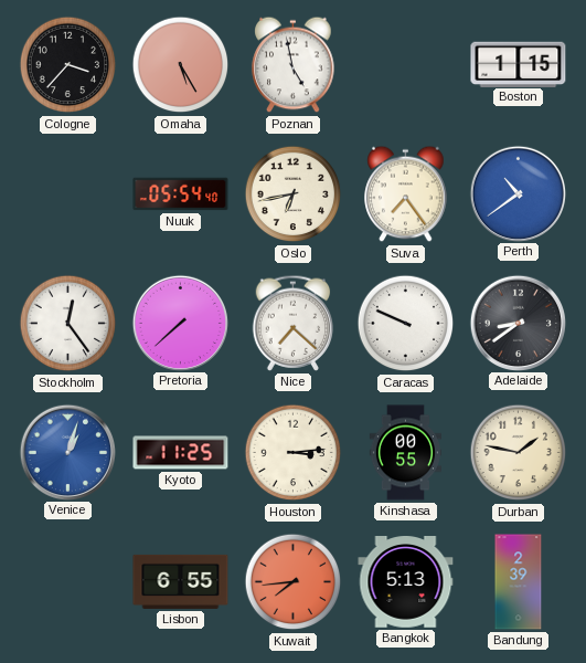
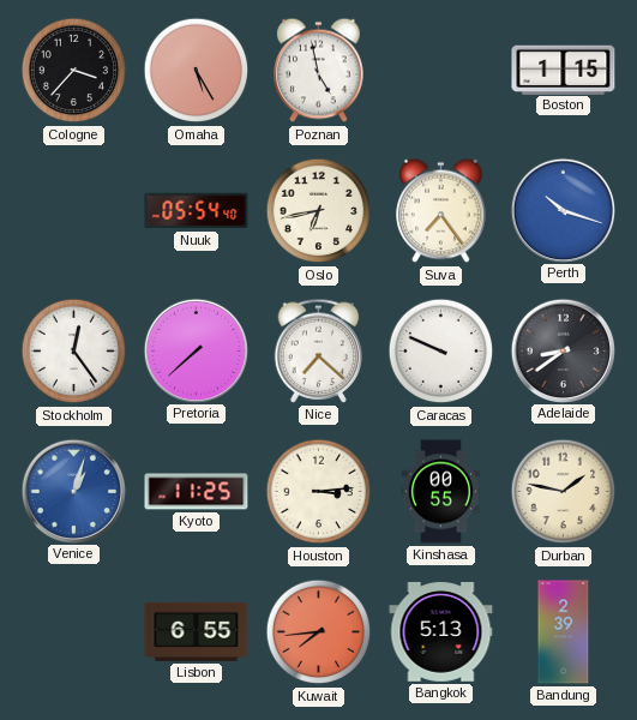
Perth: 10:39 -> 10:18
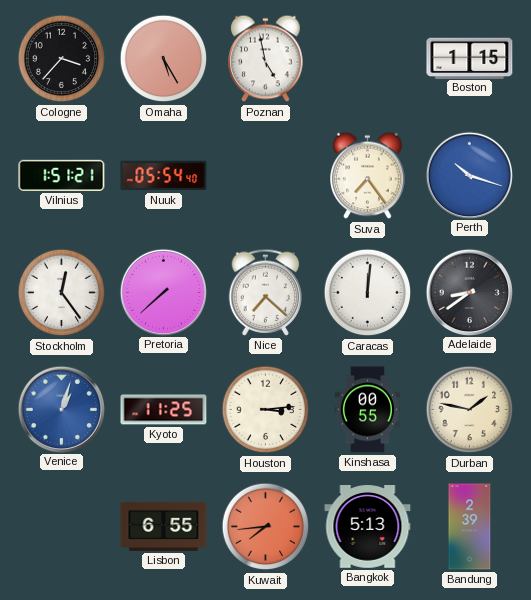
Vilnius: none -> 1:51
Oslo: 6:43 -> none
Caracas: 9:49 -> 12:01
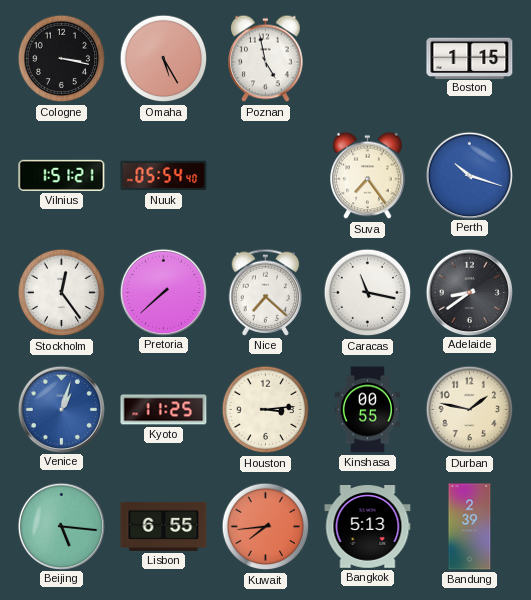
Cologne: 3:37 -> 3:17
Caracas: 12:01 -> 11:17
Beijing: none -> 5:16
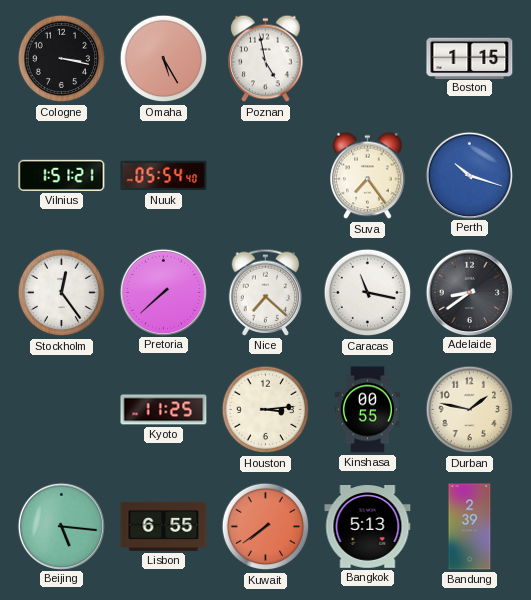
Venice: 1:03 -> none
Kuwait: 7:44 -> 7:39
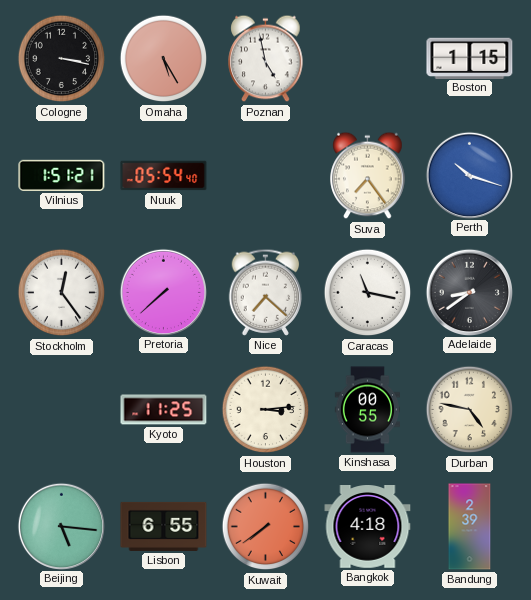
Durban: 1:47 -> 4:47
Bangkok: 5:13 -> 4:18
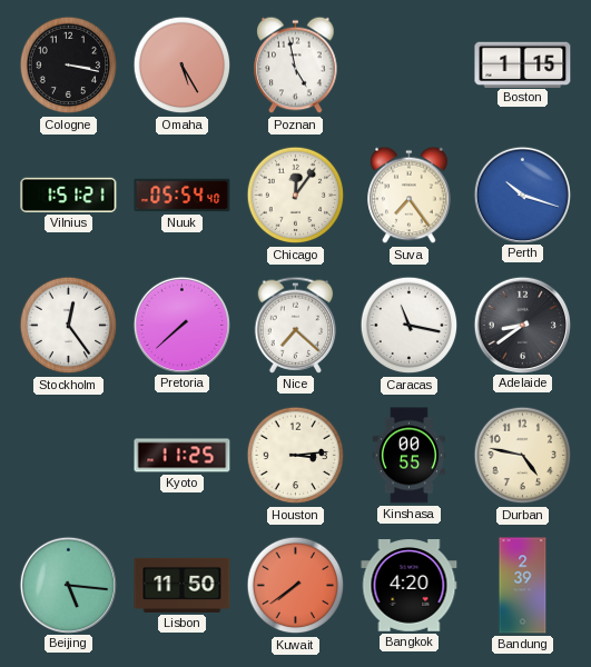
Chicago: none -> 12:06
Lisbon: 6:55 -> 11:50
Bangkok: 4:18 -> 4:20
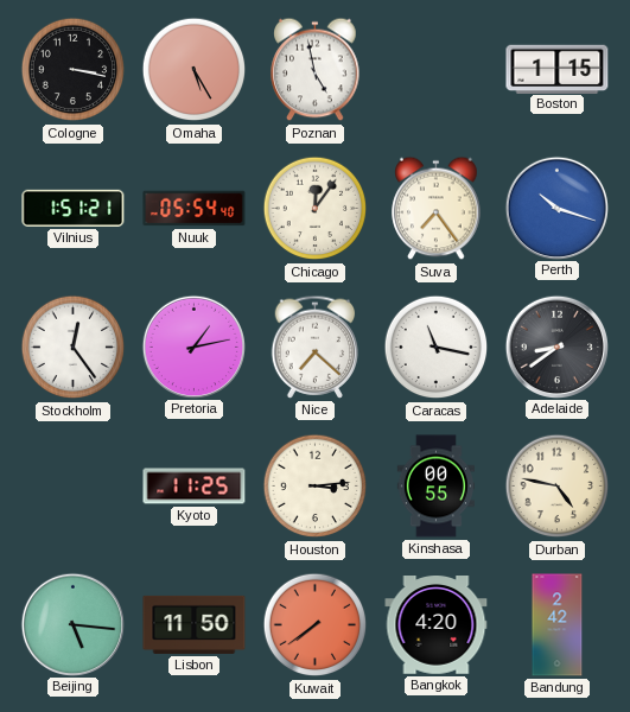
Pretoria: 7:38 -> 1:13
Bandung: 2:39 -> 2:42
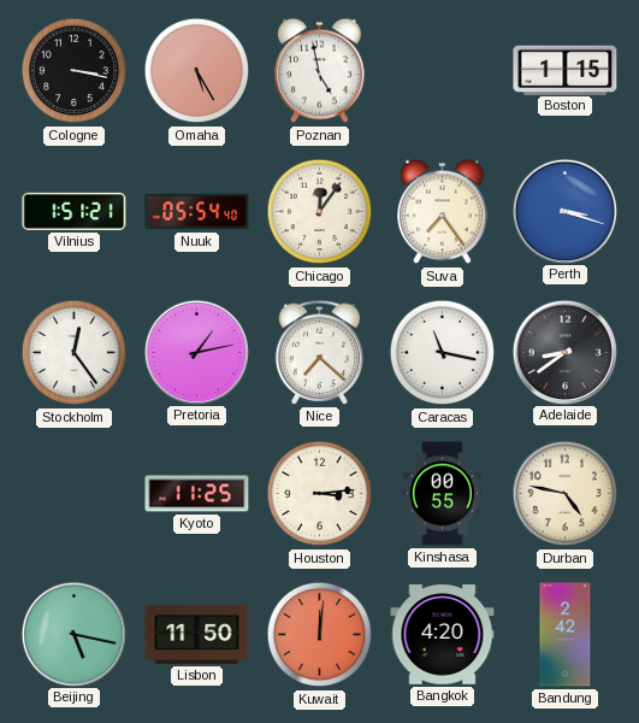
Perth: 10:18 -> 3:18
Beijing: 5:16 -> 5:17
Kuwait: 7:39 -> 12:01
